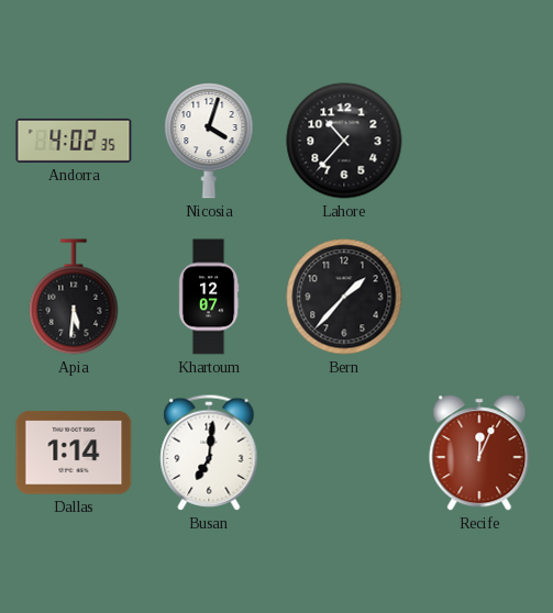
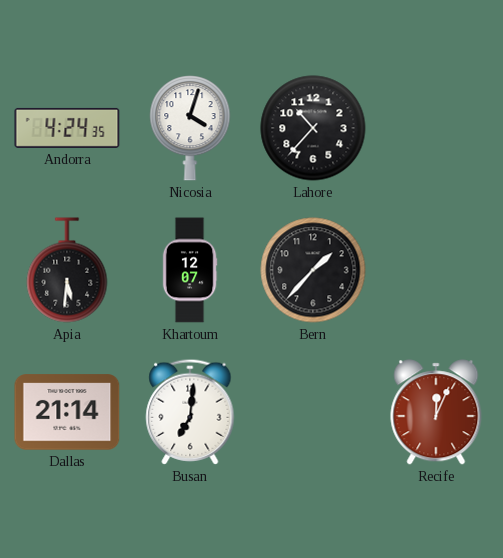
Andorra: 4:02 -> 4:24
Dallas: 1:14 -> 21:14
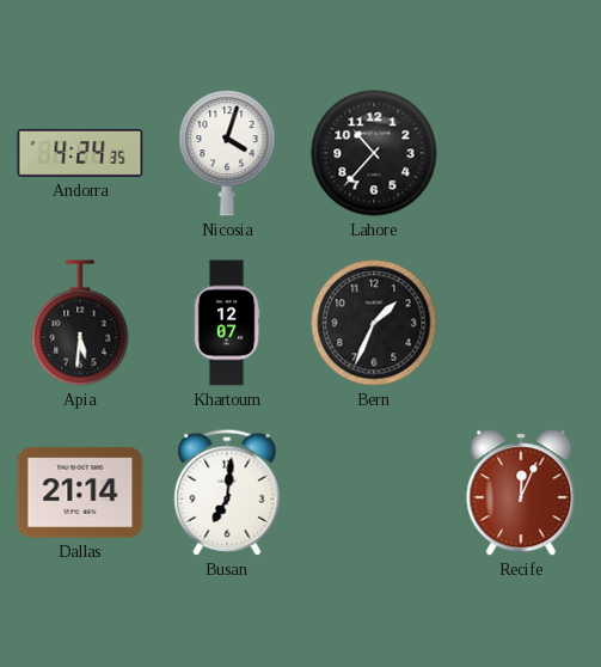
Bern: 1:37 -> 1:34
